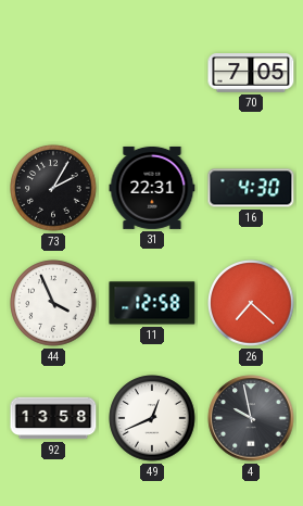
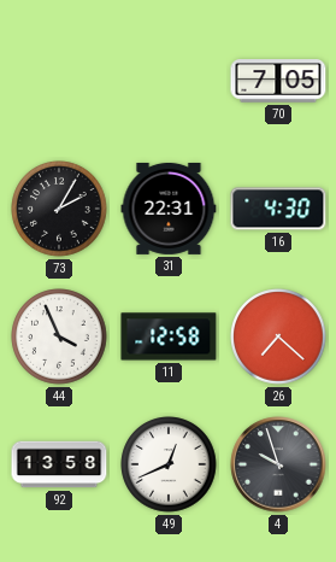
4: 9:58 -> 9:57
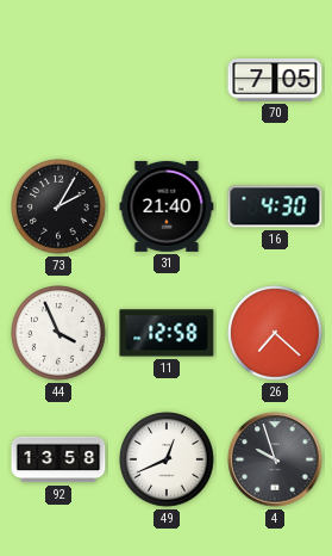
31: 22:31 -> 21:40
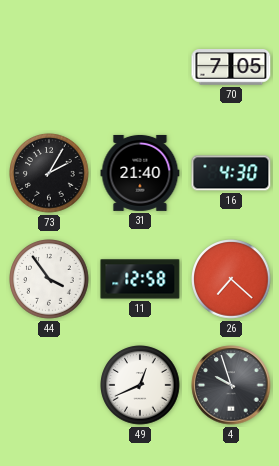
44: 3:56 -> 3:54
92: 13:58 -> none
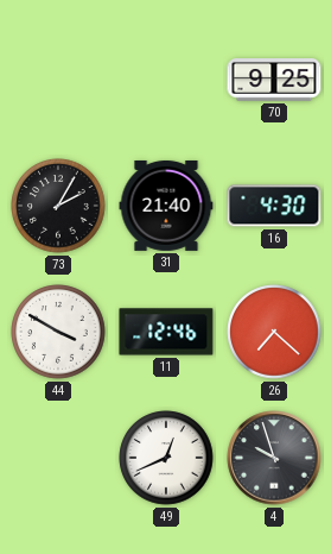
70: 7:05 -> 9:25
44: 3:54 -> 3:50
11: 12:58 -> 12:46
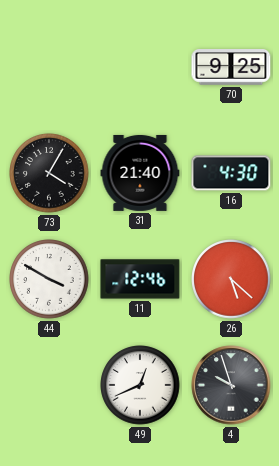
73: 2:05 -> 4:05
26: 7:22 -> 5:22
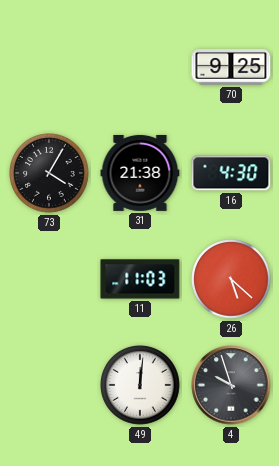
31: 21:40 -> 21:38
44: 3:50 -> none
11: 12:46 -> 11:03
49: 12:41 -> 12:01
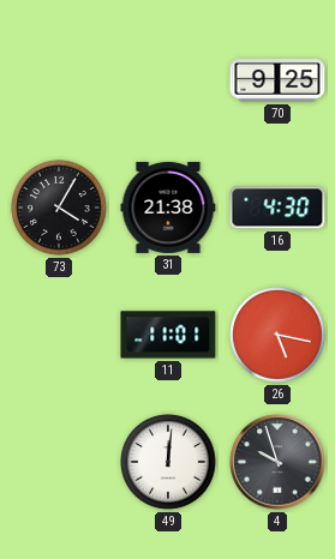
11: 11:03 -> 11:01
26: 5:22 -> 5:17
